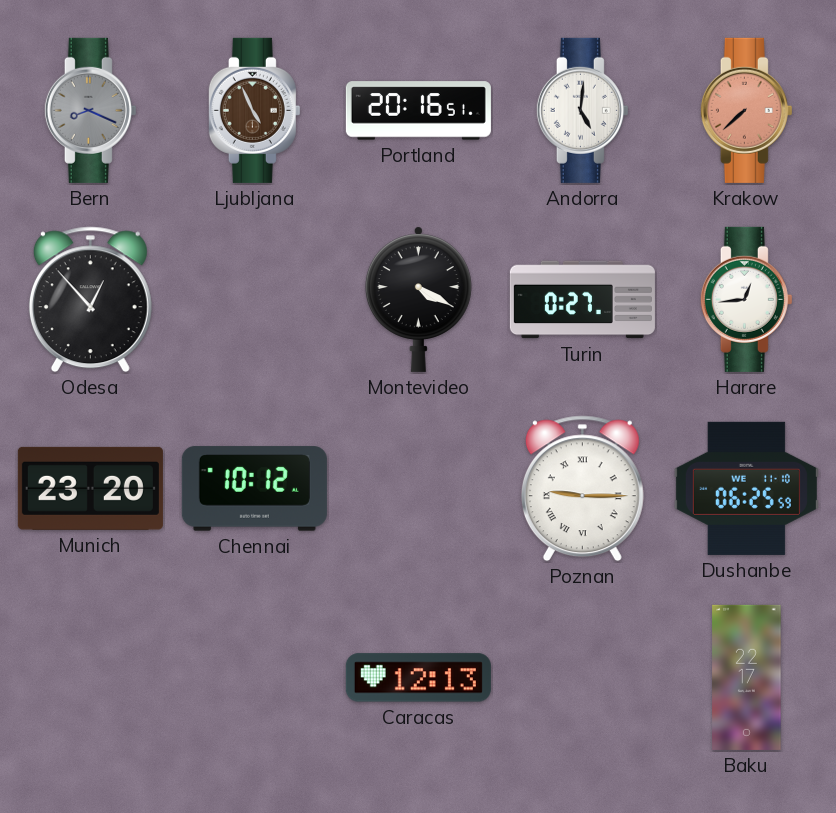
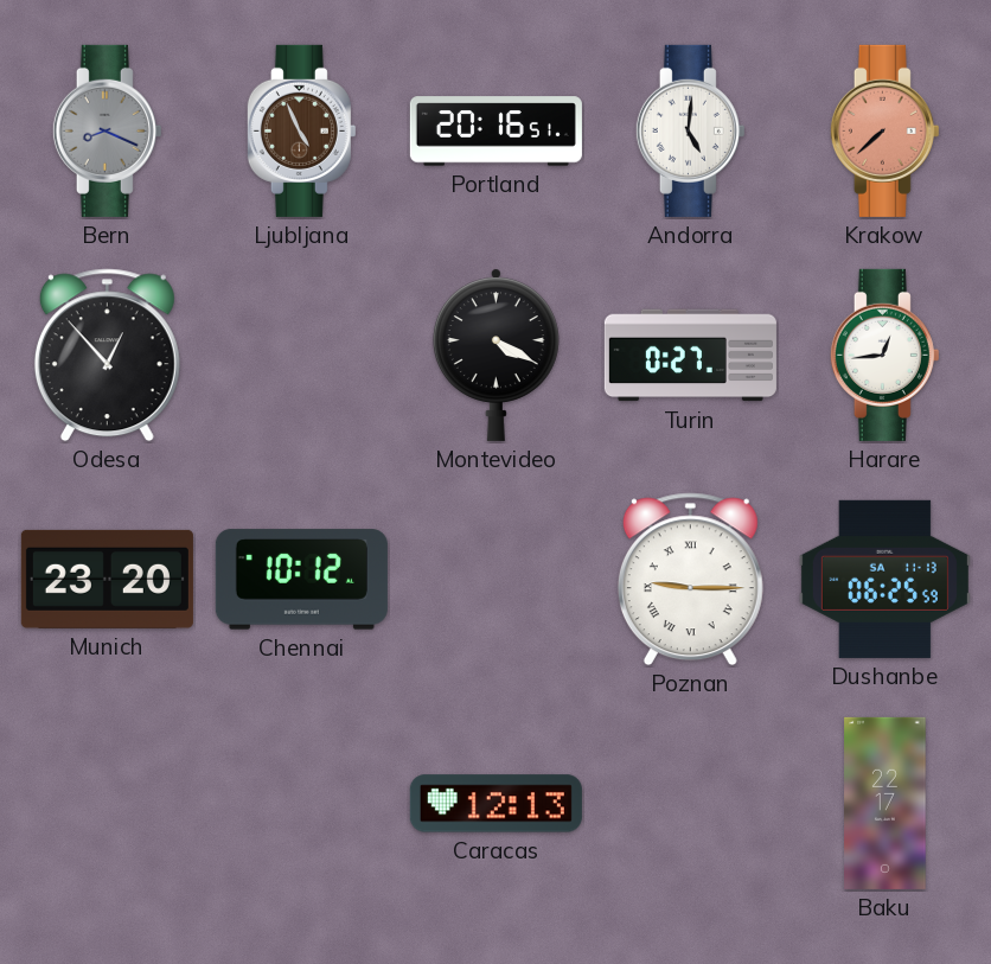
Dushanbe date: WE 11-10 -> SA 11-13
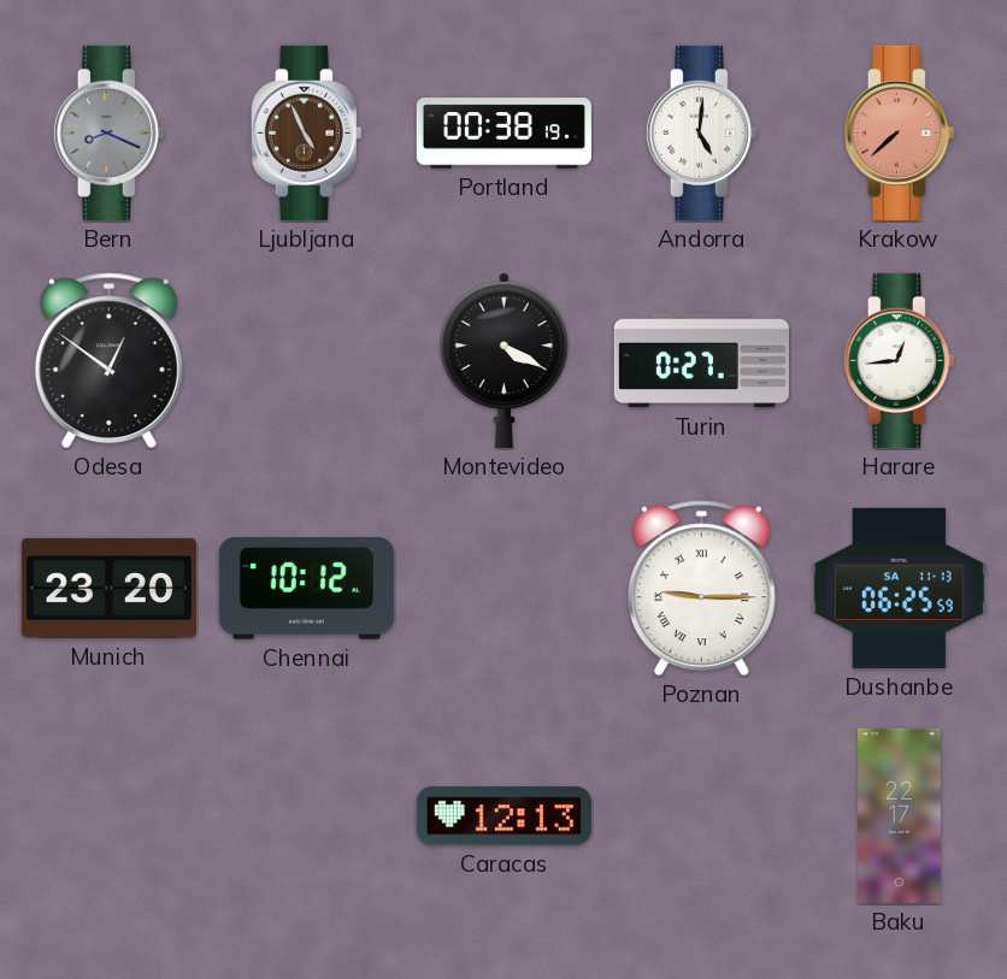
Portland: 20:16 -> 00:38
Odesa: 12:53 -> 12:51
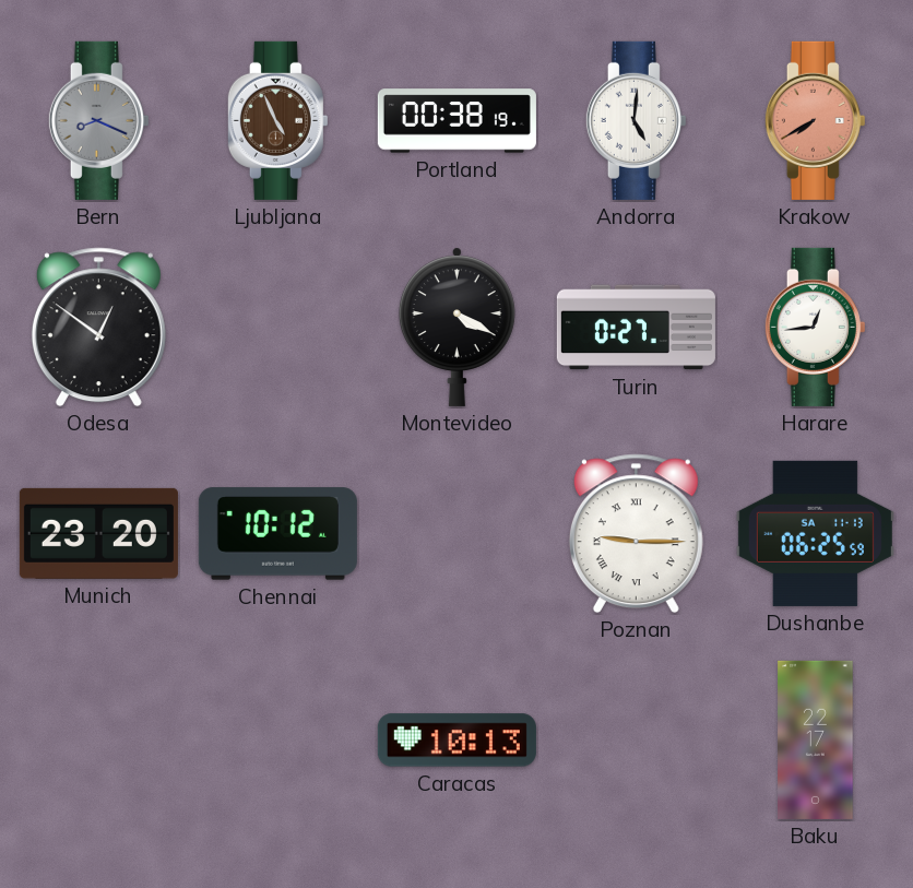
Krakow: 7:38 -> 7:40
Caracas: 12:13 -> 10:13
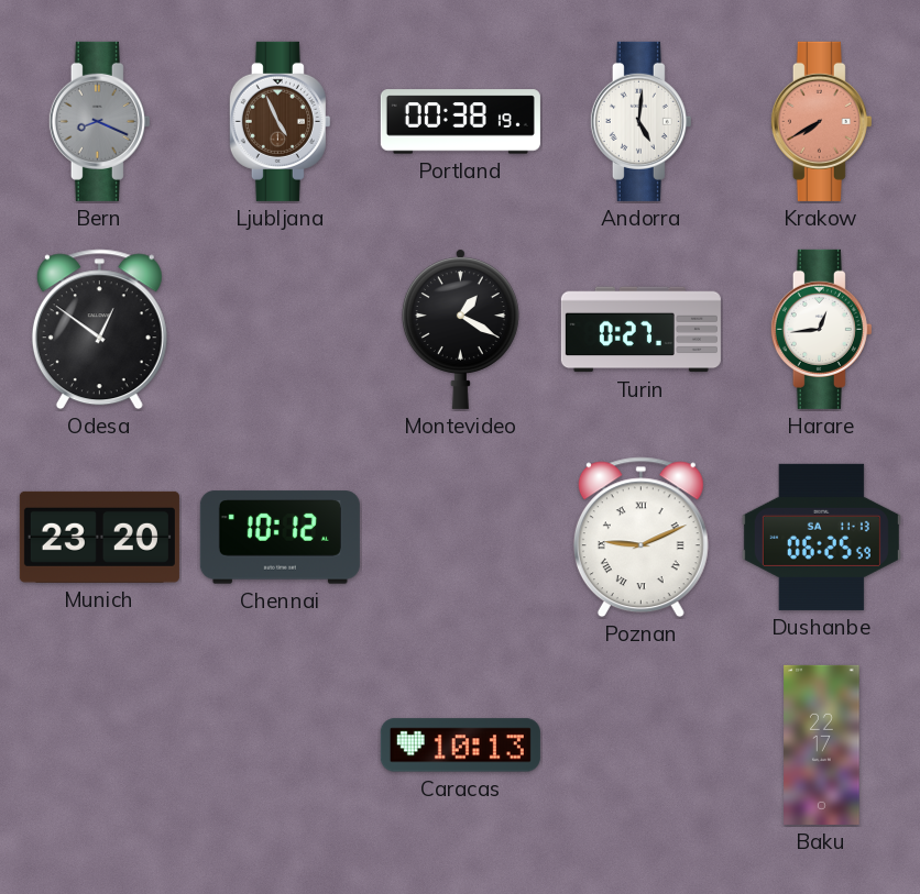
Montevideo: 4:20 -> 1:20
Poznan: 9:15 -> 9:11
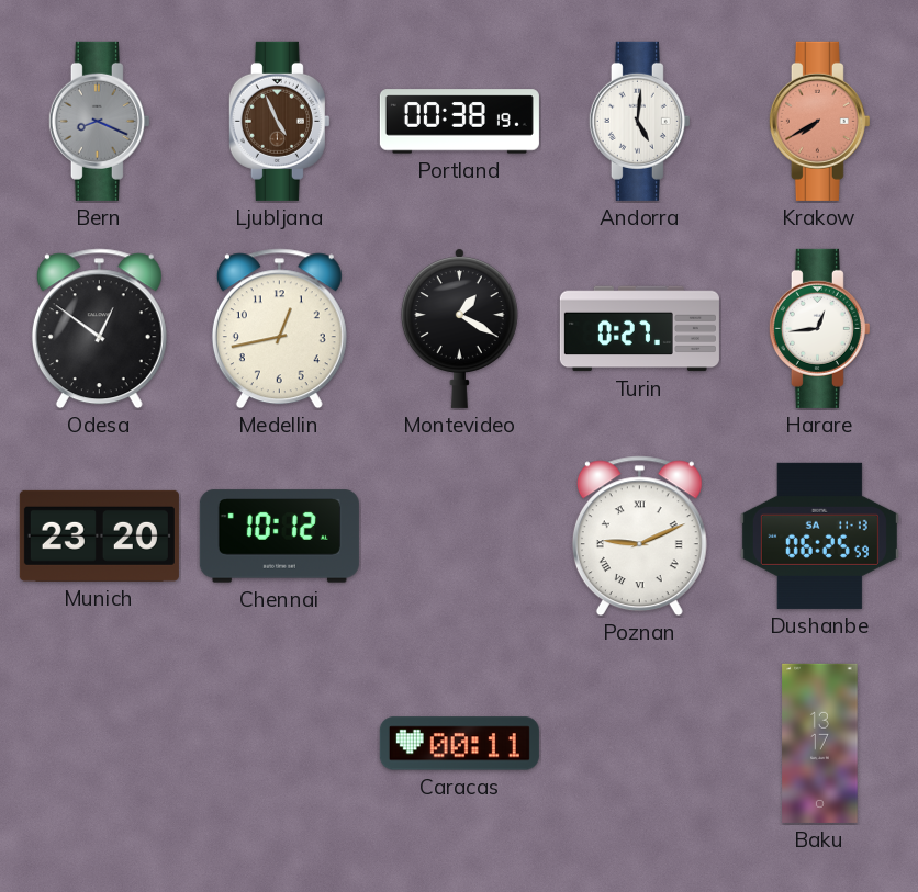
Medellin: none -> 12:43
Caracas: 10:13 -> 00:11
Baku: 22:17 -> 13:17
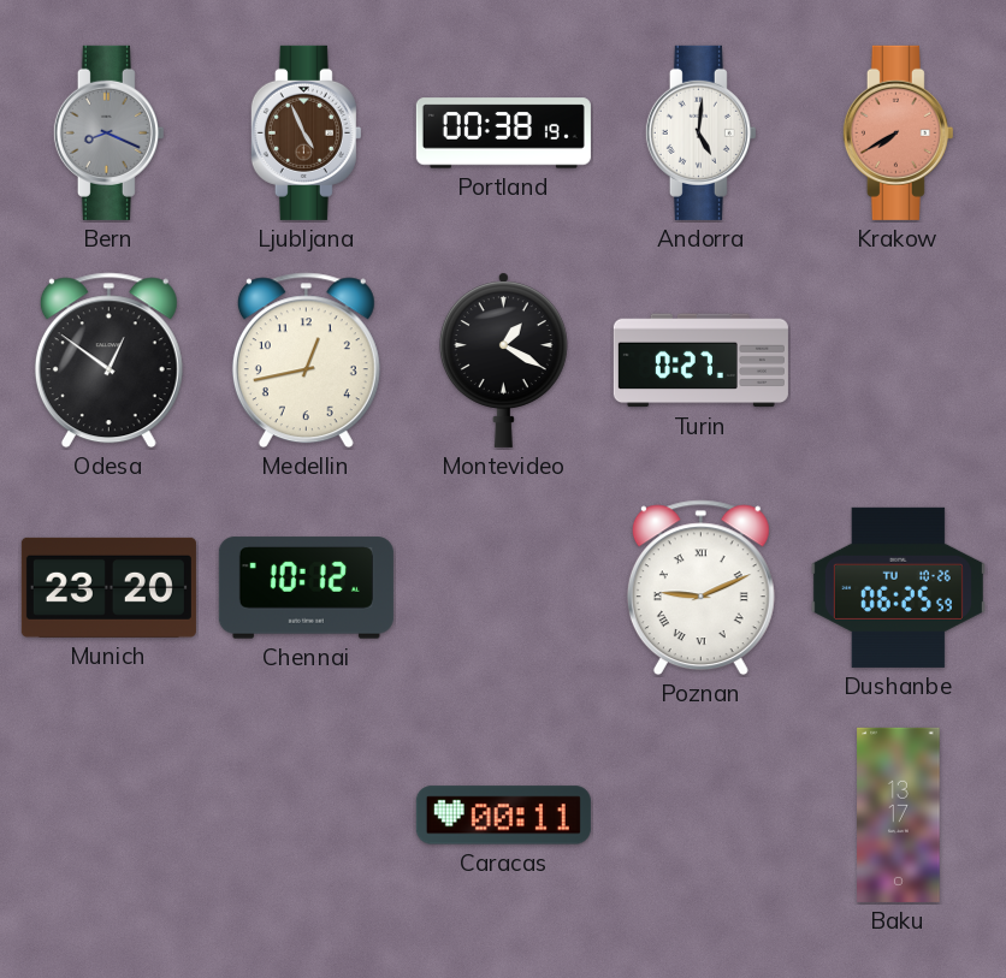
Harare: 12:44 -> none
Dushanbe date: SA 11-13 -> TU 10-26
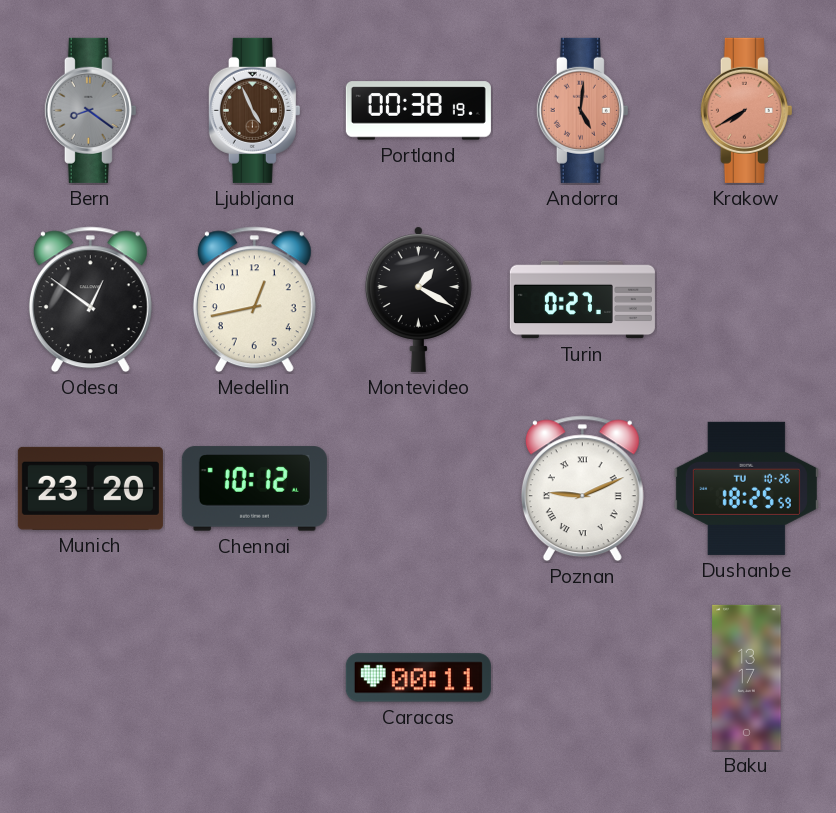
Bern: 8:19 -> 8:21
Andorra dial: white -> salmon
Dushanbe: 06:25 -> 18:25
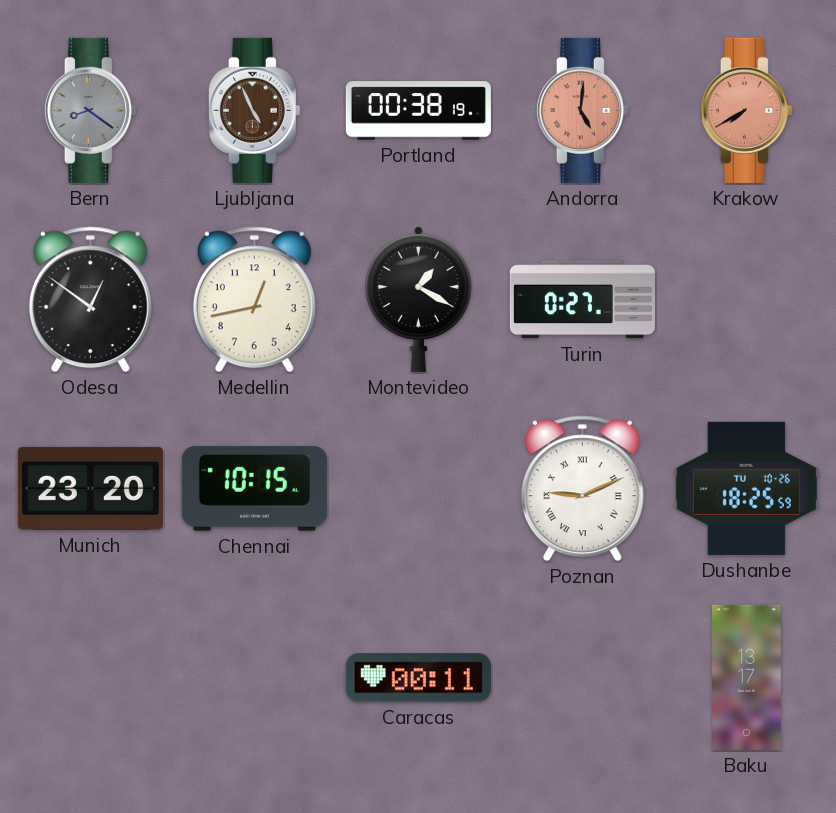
Chennai: 10:12 -> 10:15
